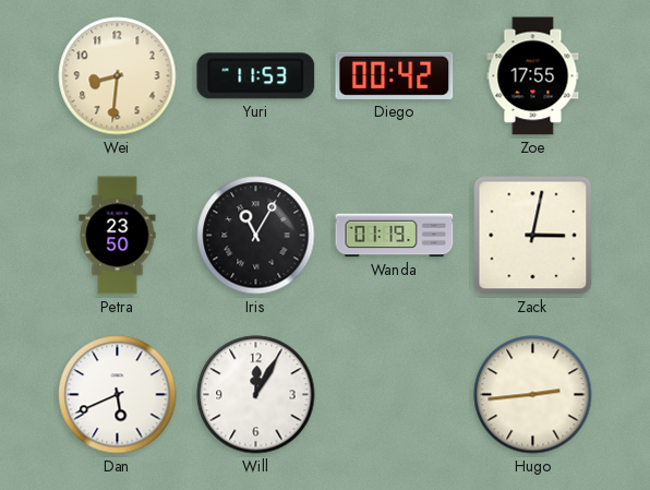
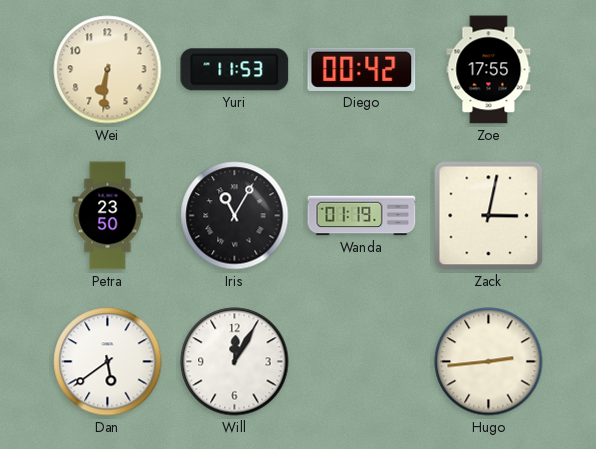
Wei: 8:31 -> 6:31
Dan: 5:41 -> 5:39
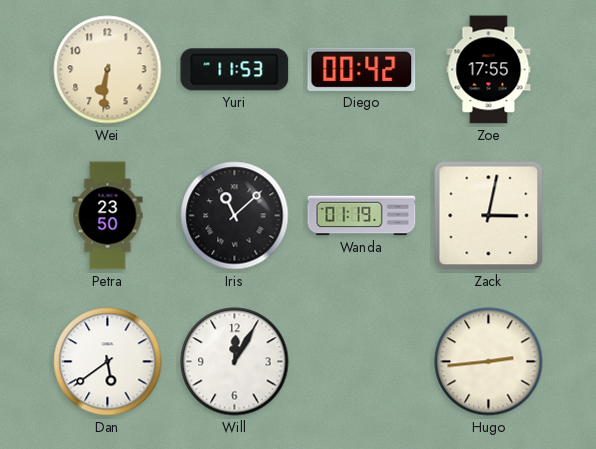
Iris: 11:05 -> 11:08
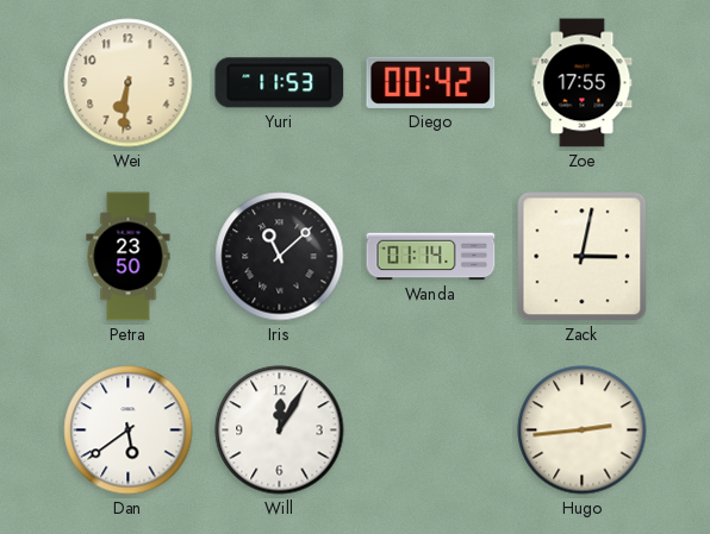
Wanda: 01:19 -> 01:14
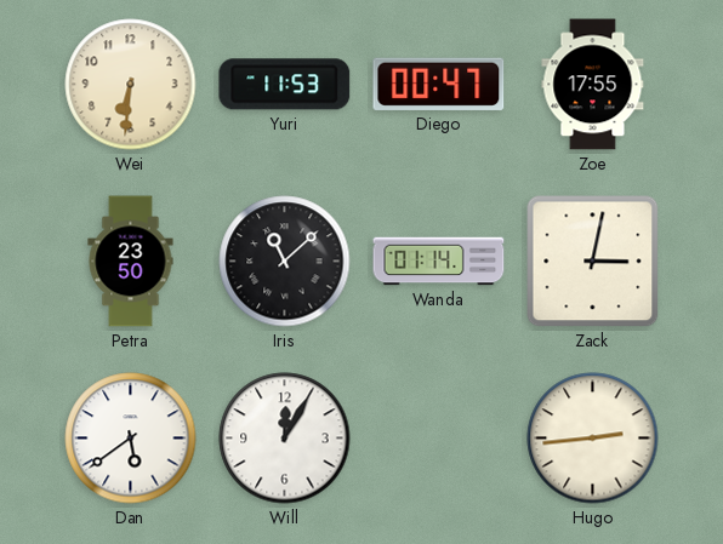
Diego: 00:42 -> 00:47
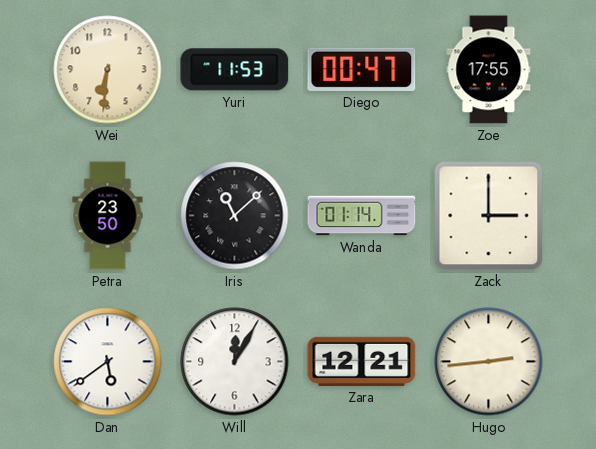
Zack: 3:02 -> 3:00
Zara: none -> 12:21
